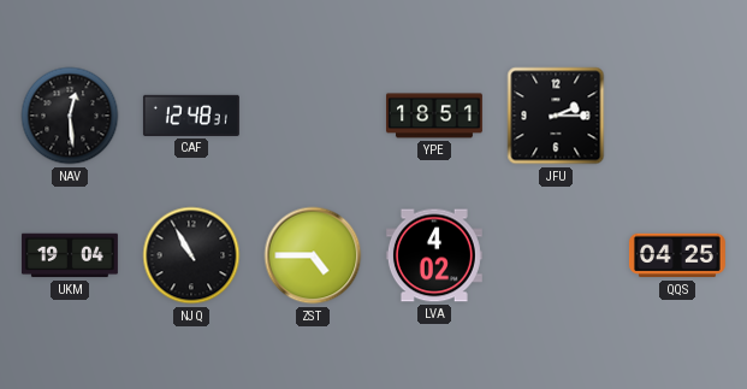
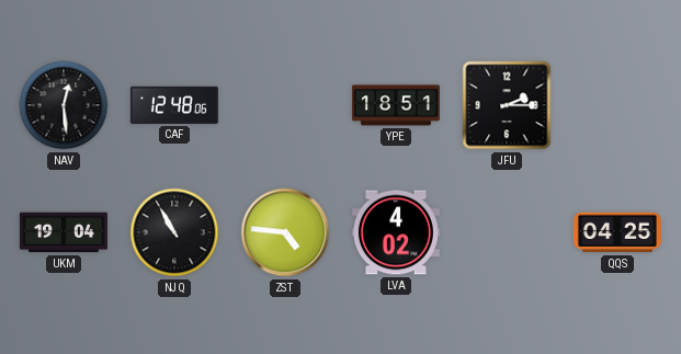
CAF: 12:48:31 -> 12:48:06
ZST: 4:45 -> 4:46
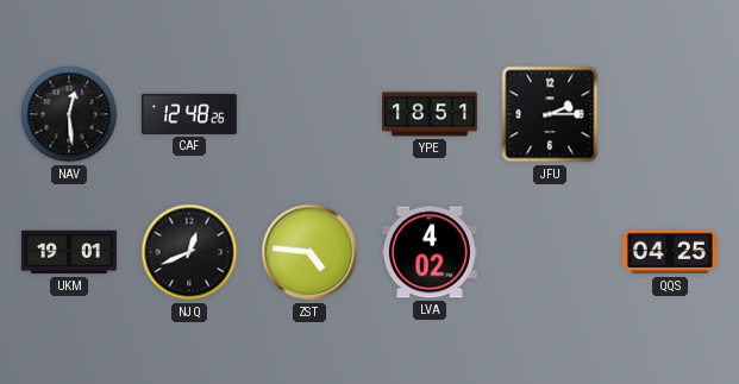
CAF: 12:48:06 -> 12:48:26
UKM: 19:04 -> 19:01
NJQ: 10:55 -> 12:41
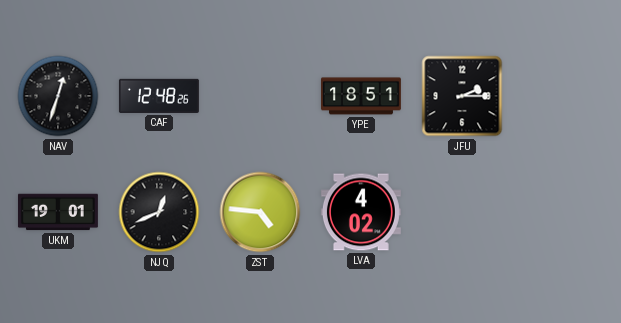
NAV: 12:29 -> 12:33
QQS: 04:25 -> none
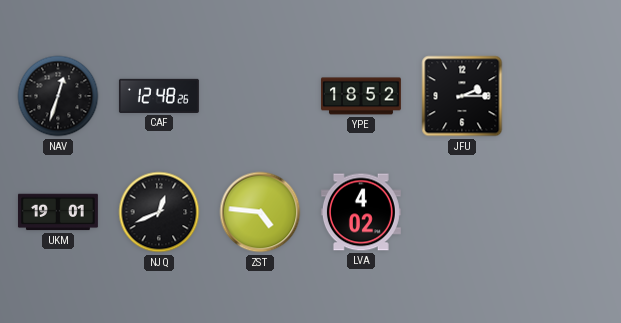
YPE: 18:51 -> 18:52
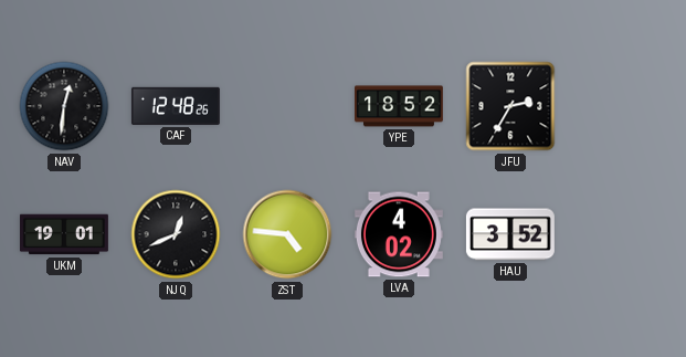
NAV: 12:33 -> 12:31
JFU: 2:15 -> 2:35
HAU: none -> 3:52
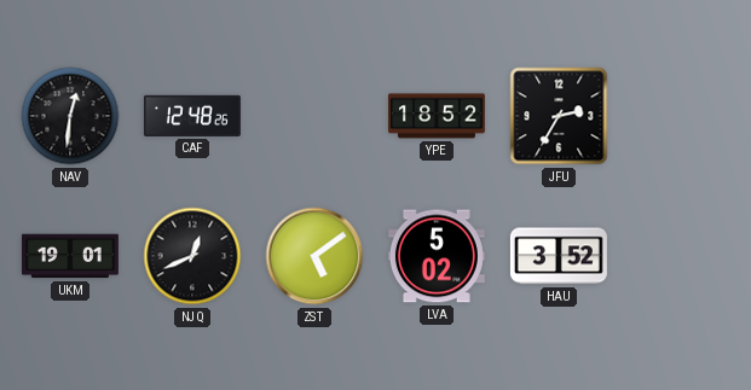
ZST: 4:46 -> 5:09
LVA: 4:02 -> 5:02
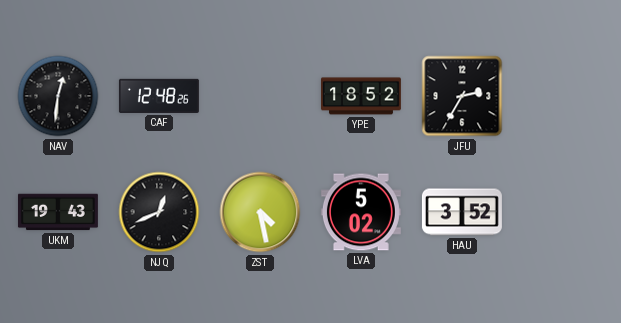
UKM: 19:01 -> 19:43
ZST: 5:09 -> 4:28
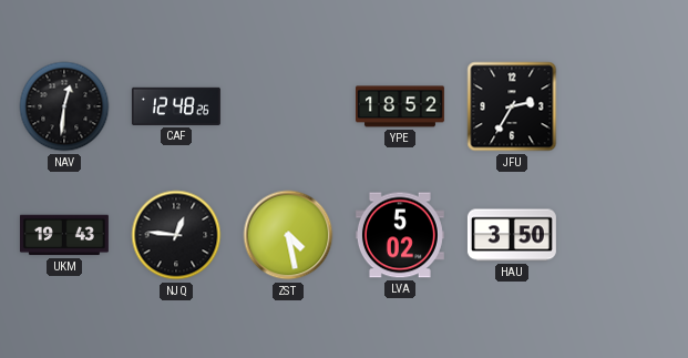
NJQ: 12:41 -> 12:46
HAU: 3:52 -> 3:50
